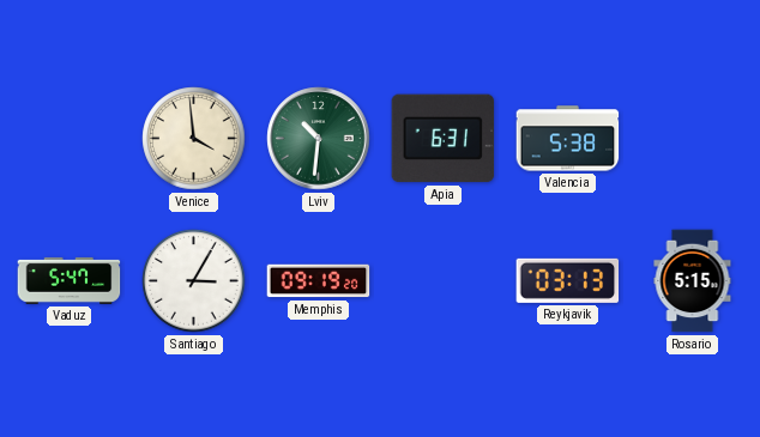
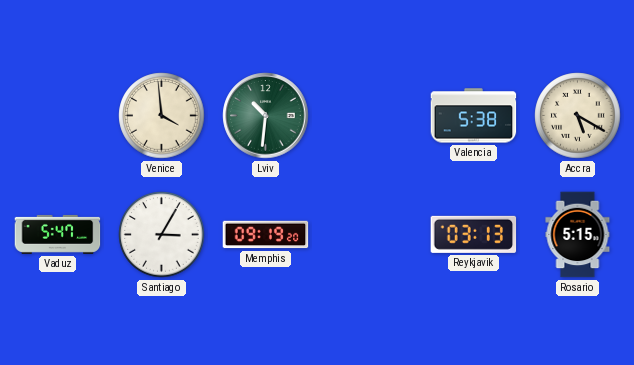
Apia: 6:31 -> none
Accra: none -> 5:20
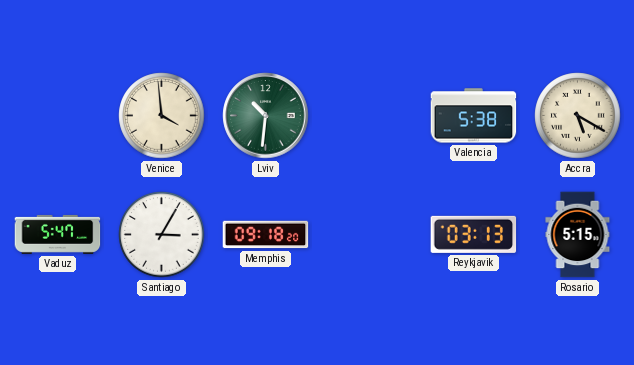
Memphis: 09:19 -> 09:18
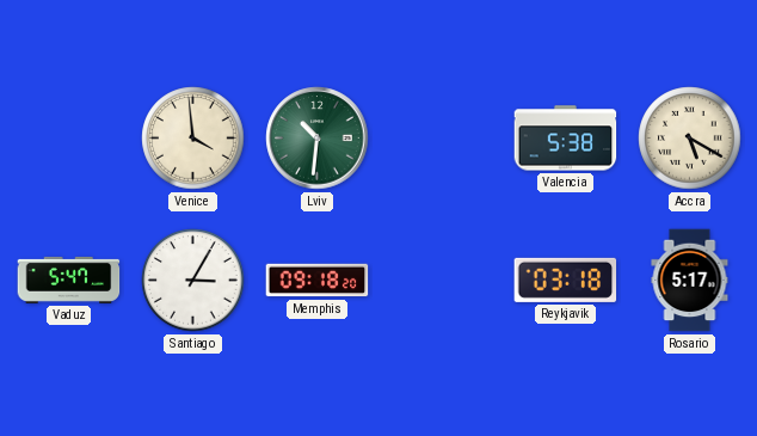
Reykjavik: 03:13 -> 03:18
Rosario: 5:15 -> 5:17
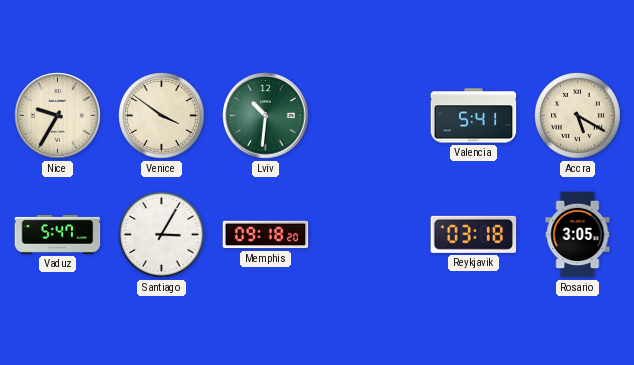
Nice: none -> 9:35
Venice: 3:59 -> 3:51
Valencia: 5:38 -> 5:41
Rosario: 5:17 -> 3:05
